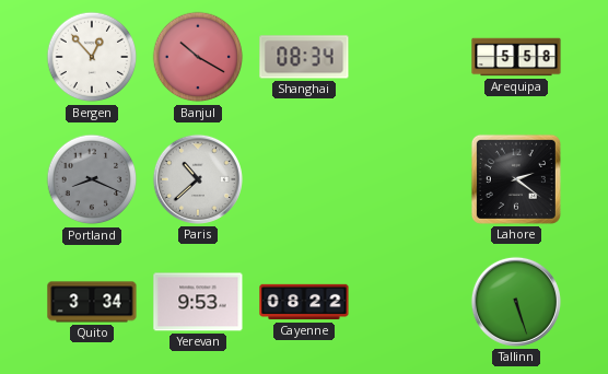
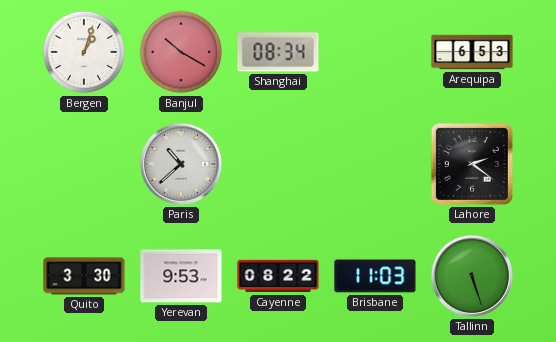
Bergen: 12:53 -> 1:03
Arequipa: 5:58 -> 6:53
Portland: 8:19 -> none
Quito: 3:34 -> 3:30
Brisbane: none -> 11:03
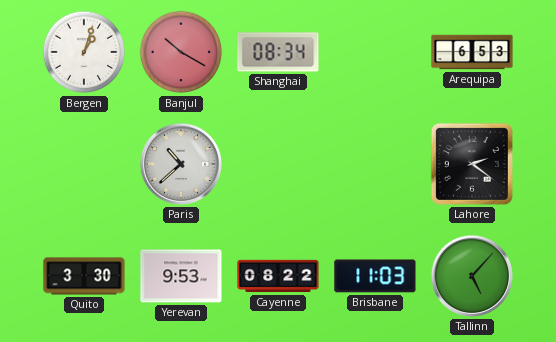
Tallinn: 5:27 -> 5:07
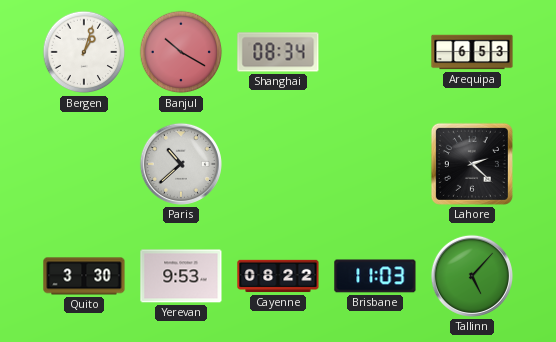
Lahore: 2:21 -> 2:22
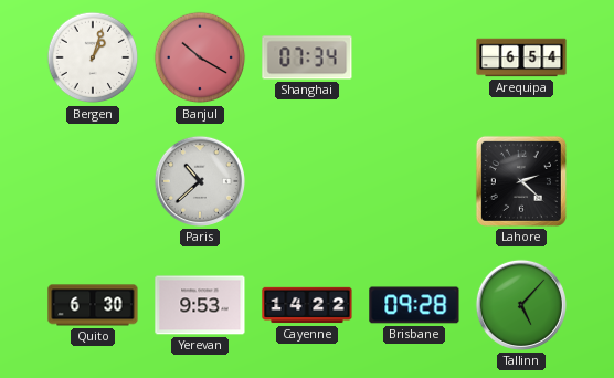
Shanghai: 08:34 -> 07:34
Arequipa: 6:53 -> 6:54
Quito: 3:30 -> 6:30
Cayenne: 08:22 -> 14:22
Brisbane: 11:03 -> 09:28
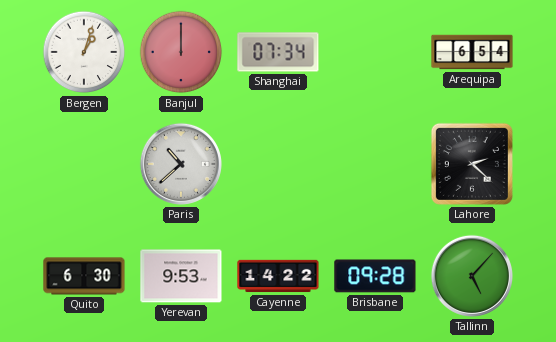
Banjul: 10:20 -> 12:00
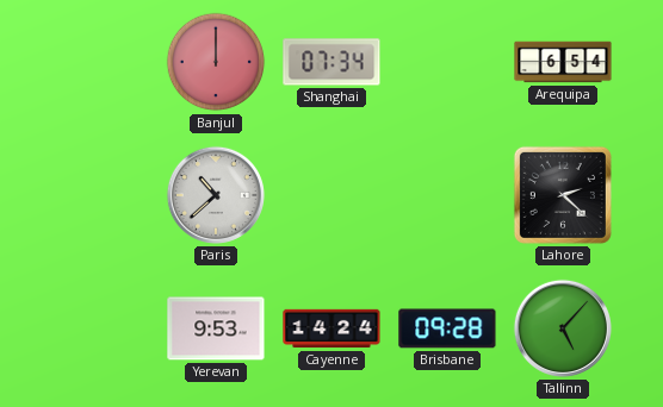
Bergen: 1:03 -> none
Quito: 6:30 -> none
Cayenne: 14:22 -> 14:24
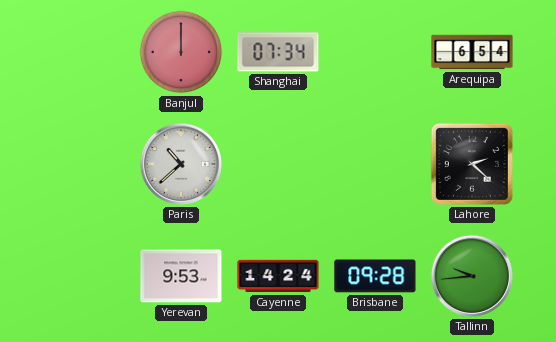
Tallinn: 5:07 -> 9:44
